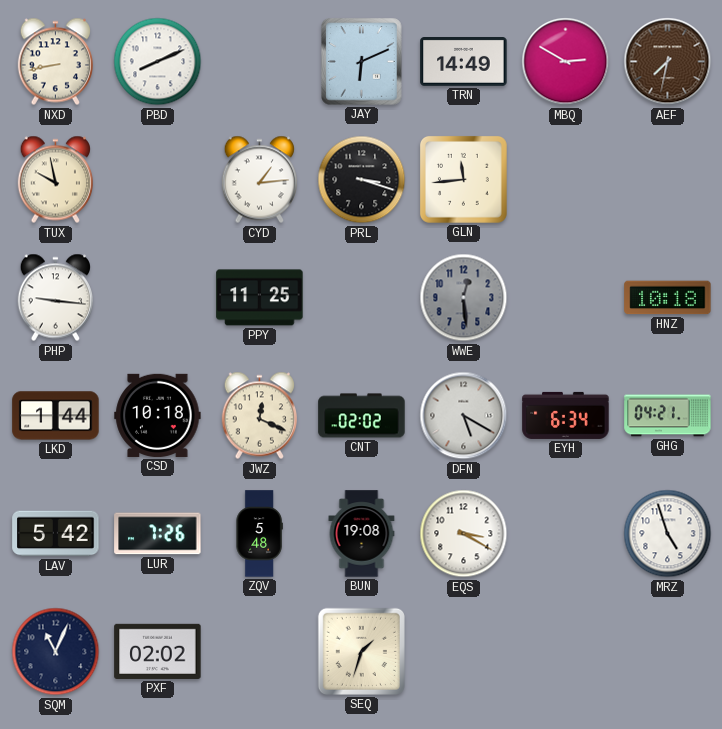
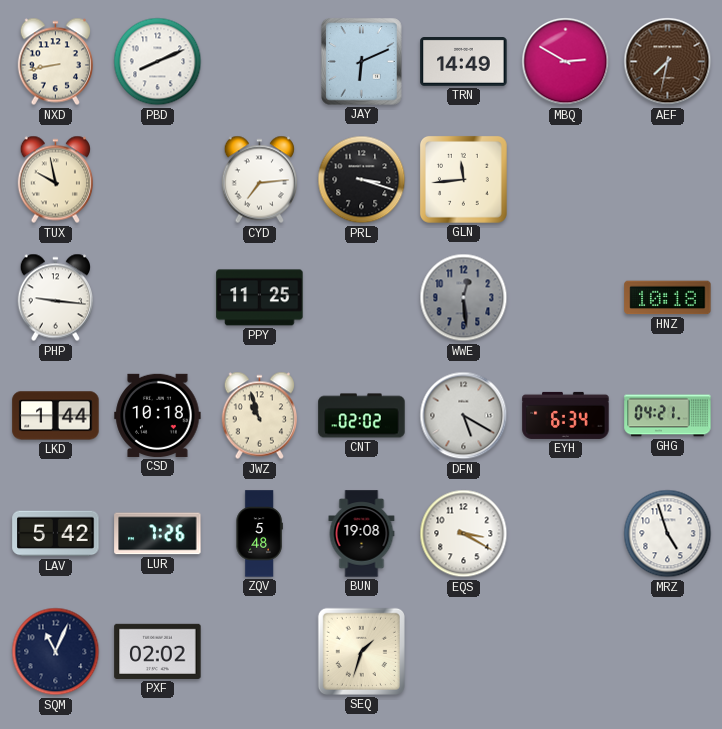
CYD: 1:14 -> 7:14
JWZ: 12:19 -> 10:57
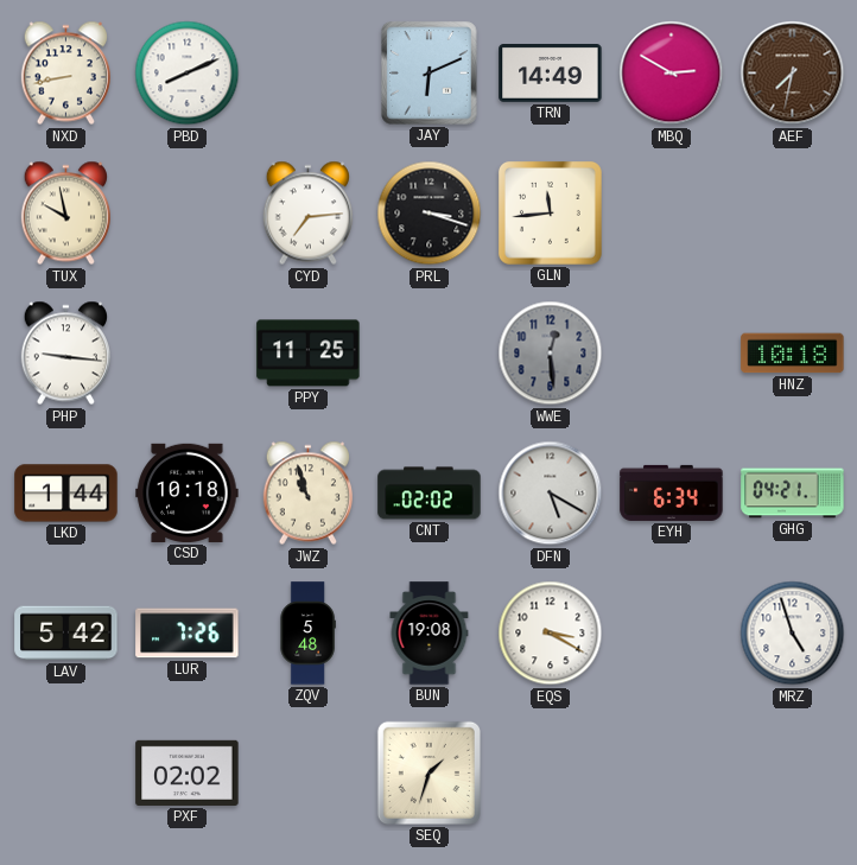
SQM: 11:04 -> none
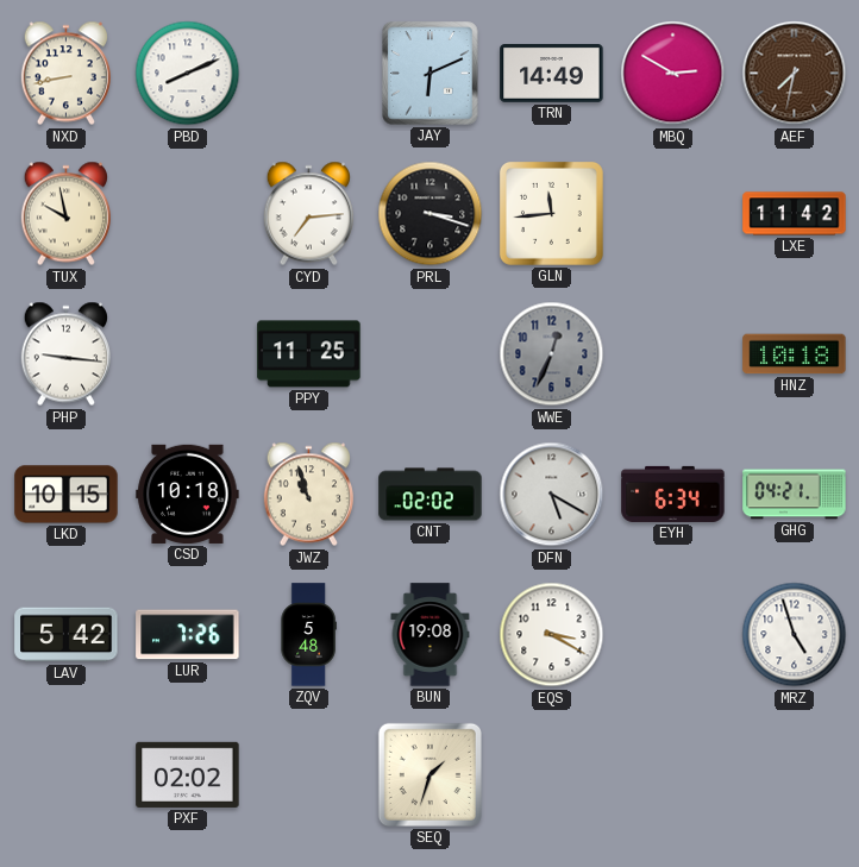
LXE: none -> 11:42
WWE: 12:29 -> 12:34
LKD: 1:44 -> 10:15
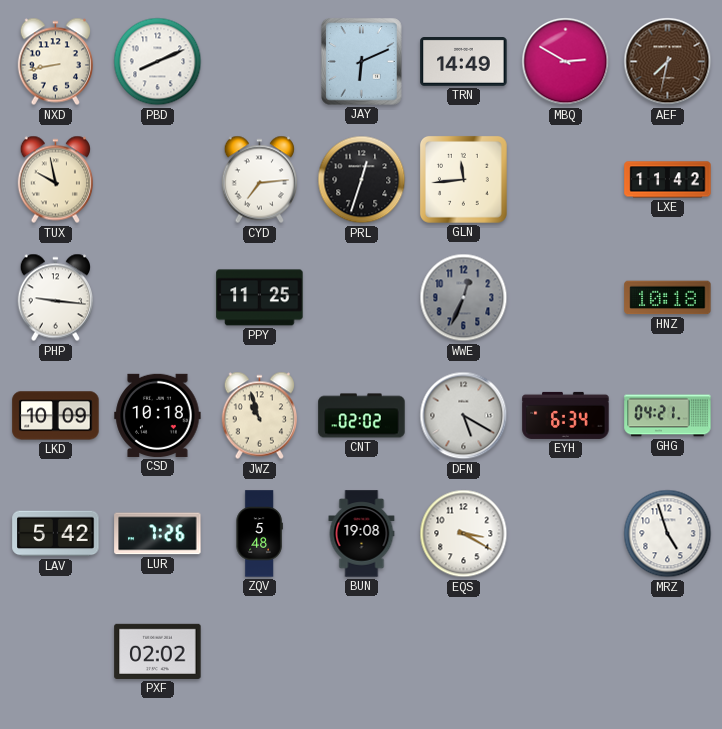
PRL: 3:18 -> 12:33
LKD: 10:15 -> 10:09
SEQ: 1:33 -> none
